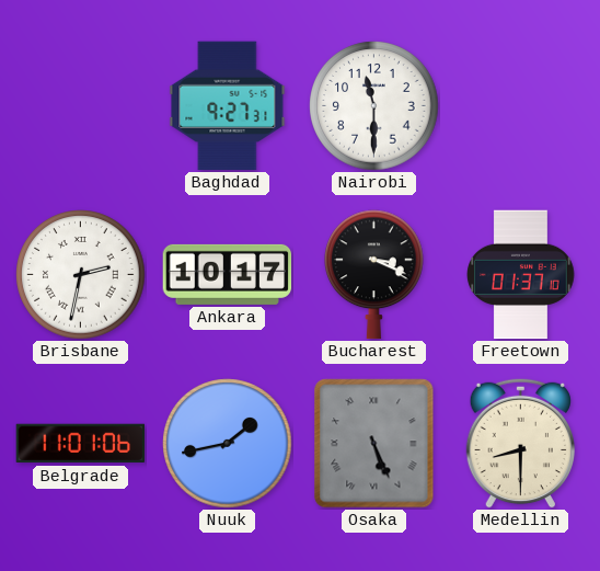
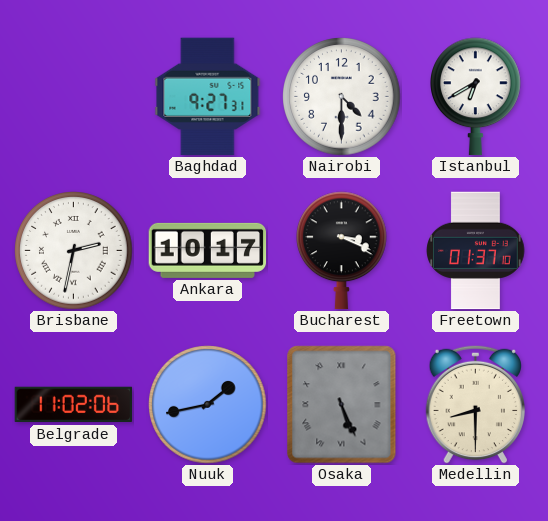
Nairobi: 11:30 -> 4:30
Istanbul: none -> 6:40
Belgrade: 11:01 -> 11:02
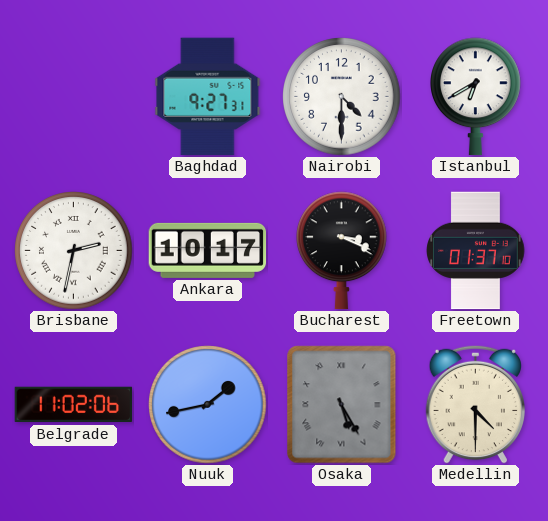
Osaka: 5:26 -> 5:25
Medellin: 8:30 -> 4:30
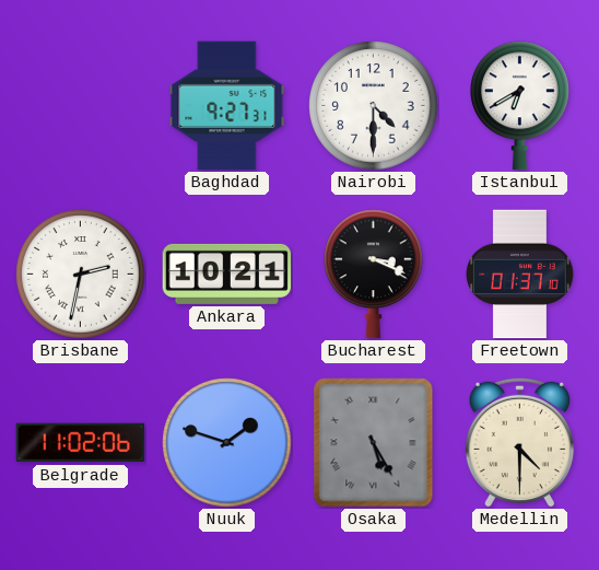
Ankara: 10:17 -> 10:21
Nuuk: 1:43 -> 1:48
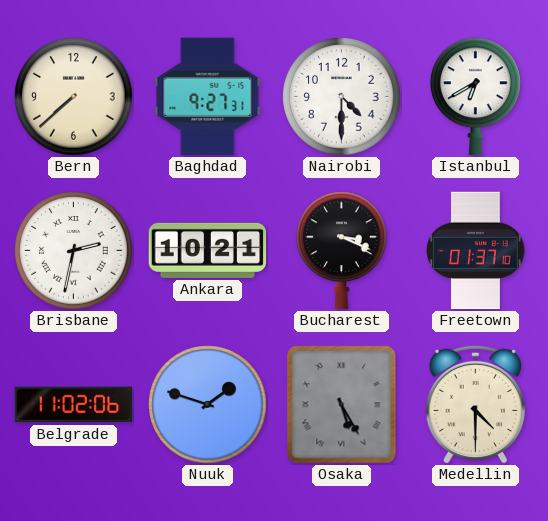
Bern: none -> 7:38
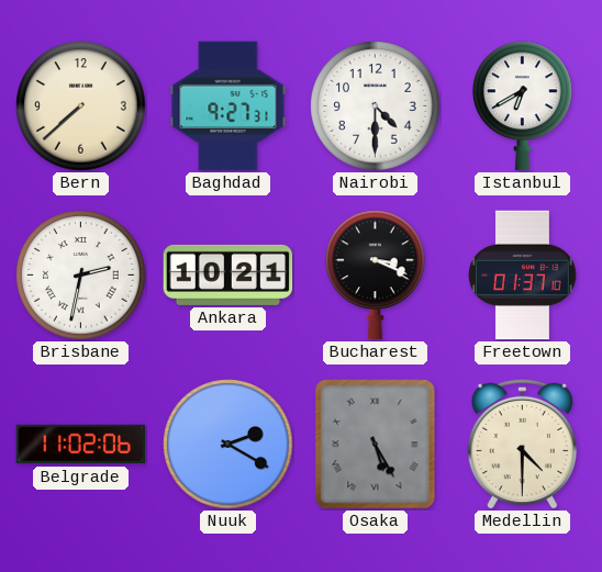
Nuuk: 1:48 -> 2:20
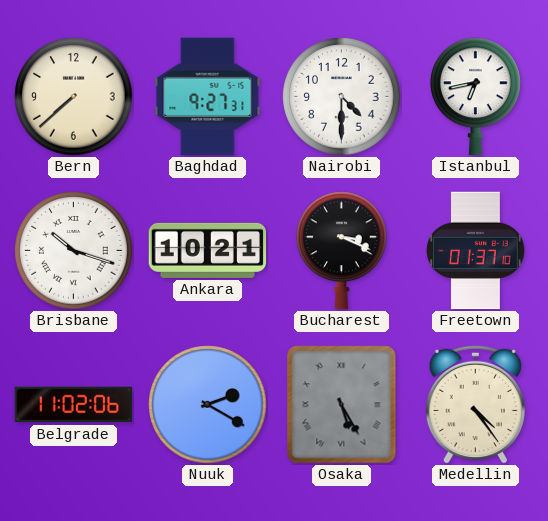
Istanbul: 6:40 -> 6:43
Brisbane: 2:32 -> 10:18
Medellin: 4:30 -> 4:24
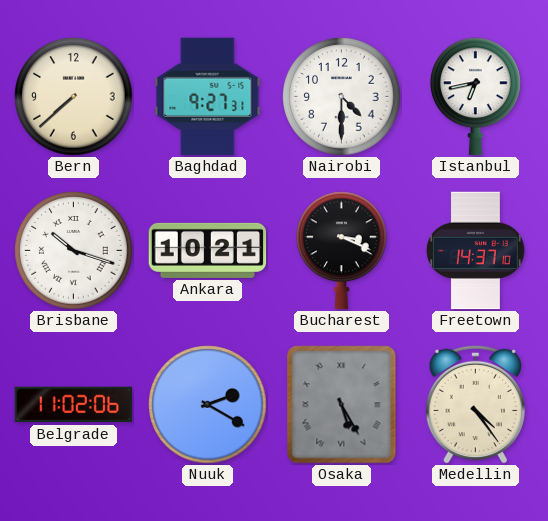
Freetown: 01:37 -> 14:37
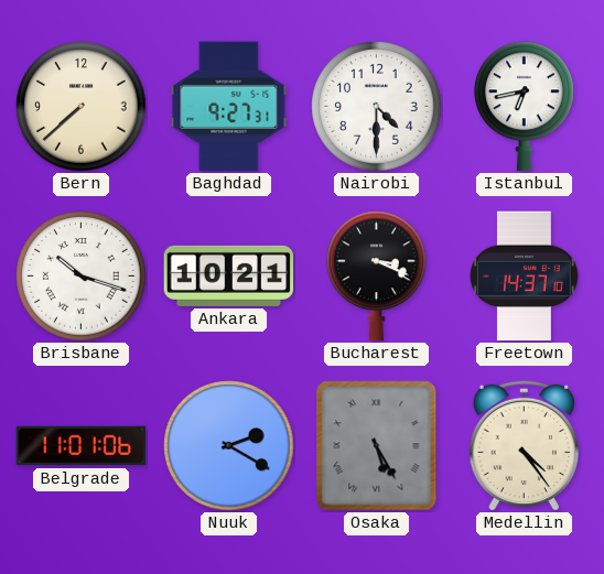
Belgrade: 11:02 -> 11:01
